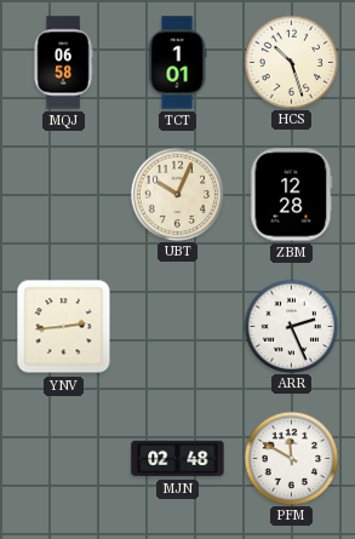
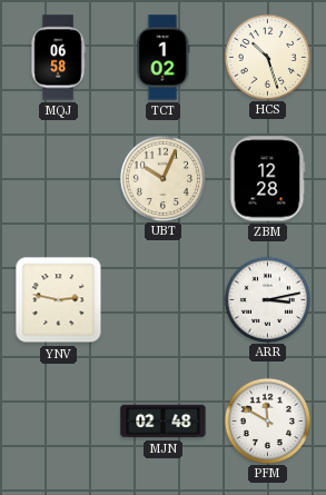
TCT: 1:01 -> 1:02
YNV: 2:44 -> 2:47
ARR: 2:26 -> 3:13
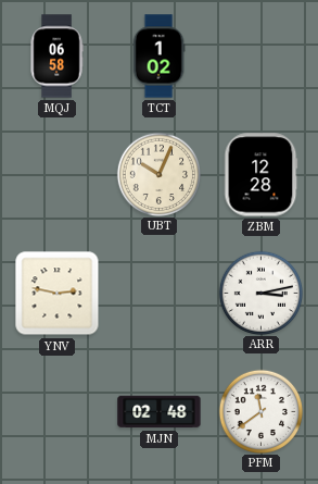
HCS: 10:27 -> none
PFM: 11:50 -> 11:39
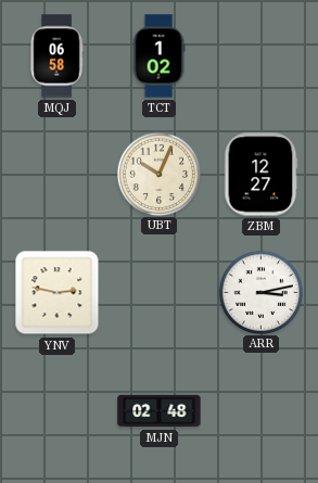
ZBM: 12:28 -> 12:27
PFM: 11:39 -> none
